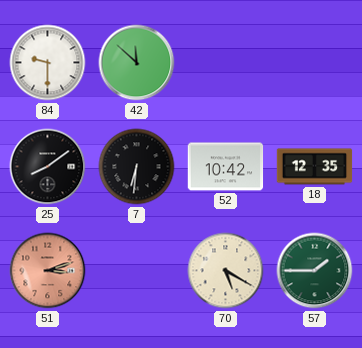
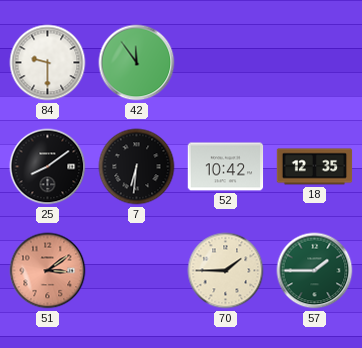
42: 11:52 -> 11:54
51: 3:12 -> 3:09
70: 5:20 -> 1:45
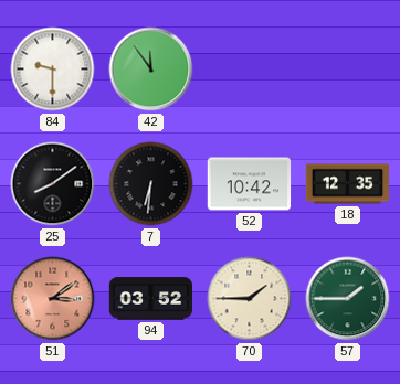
94: none -> 03:52
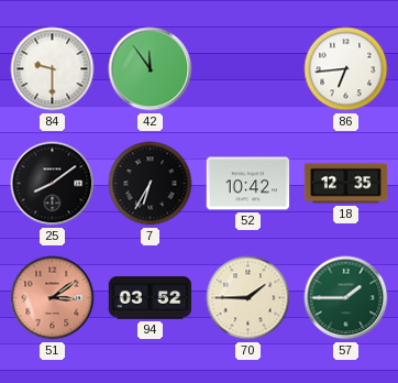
86: none -> 6:44
7: 6:31 -> 6:35
